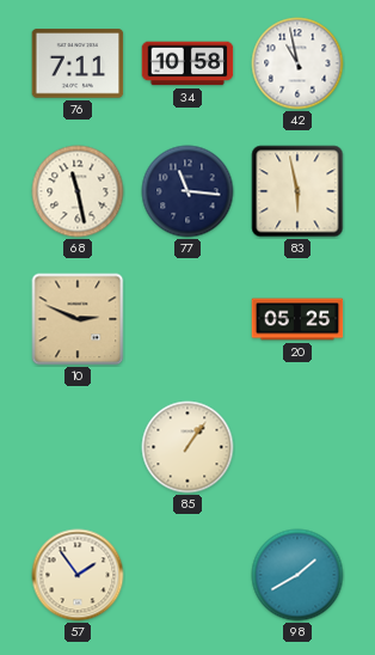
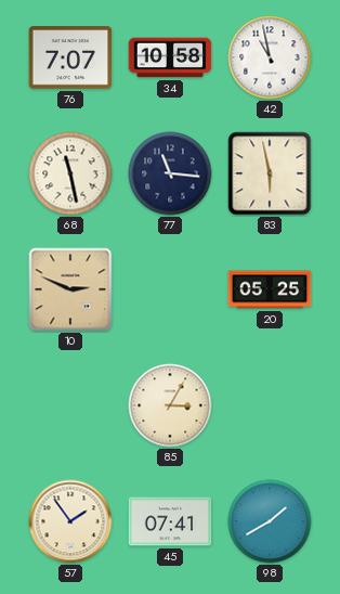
76: 7:11 -> 7:07
85: 1:06 -> 3:05
45: none -> 07:41
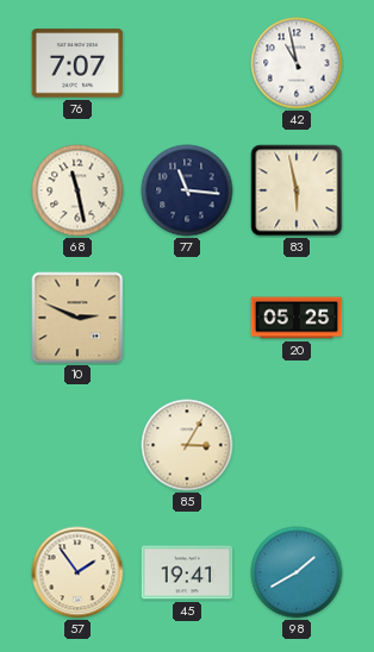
34: 10:58 -> none
45: 07:41 -> 19:41
